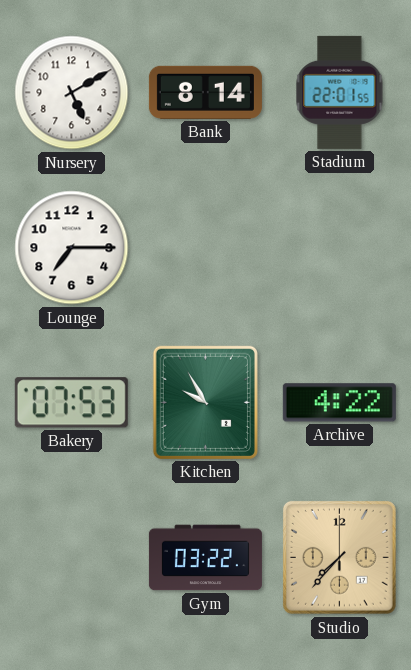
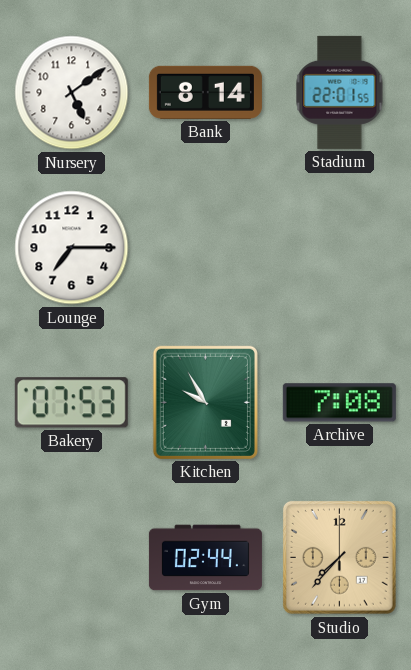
Nursery: 5:10 -> 5:09
Archive: 4:22 -> 7:08
Gym: 03:22 -> 02:44
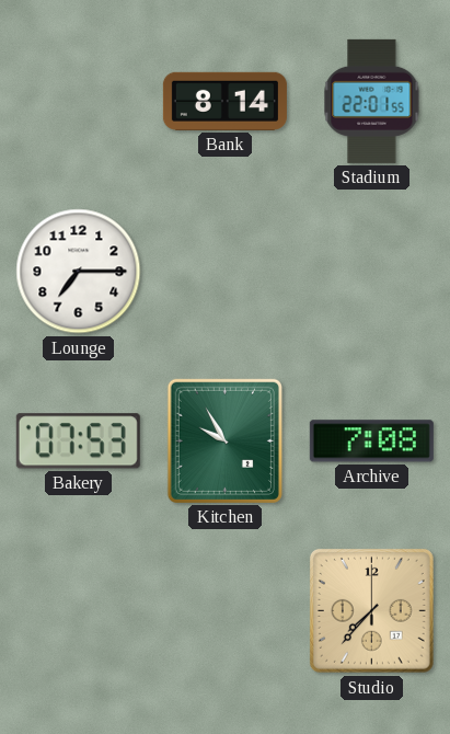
Nursery: 5:09 -> none
Gym: 02:44 -> none
